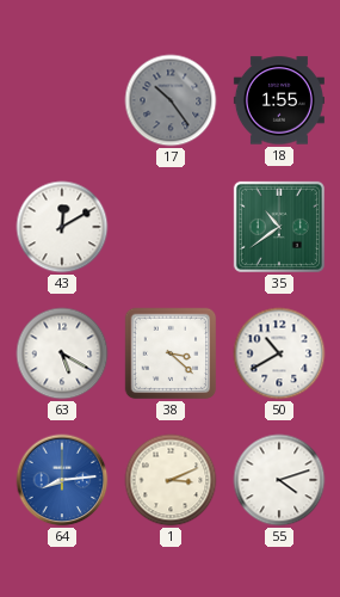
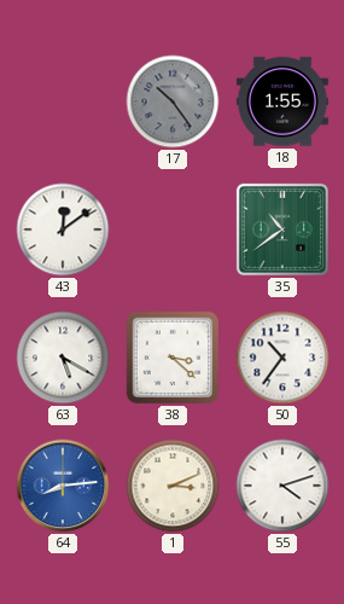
43: 12:10 -> 12:09
50: 10:40 -> 10:36
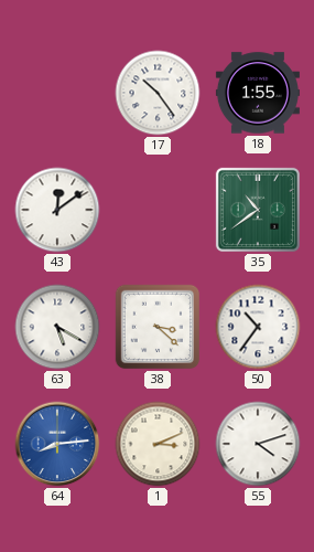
17 dial: grey -> white
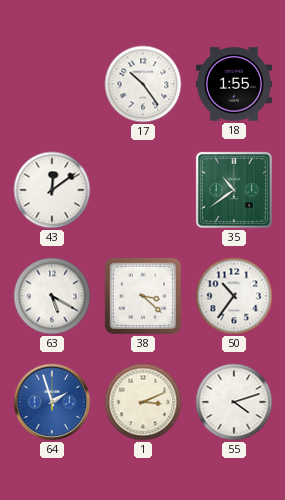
64: 8:14 -> 1:57
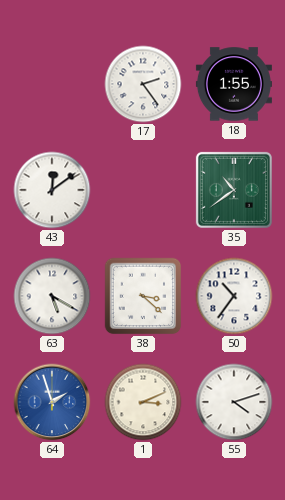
17: 10:24 -> 2:24
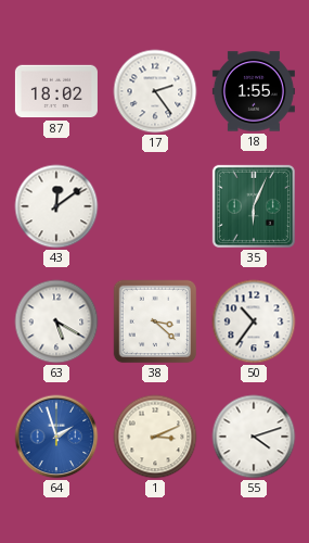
87: none -> 18:02
35: 10:39 -> 6:04
